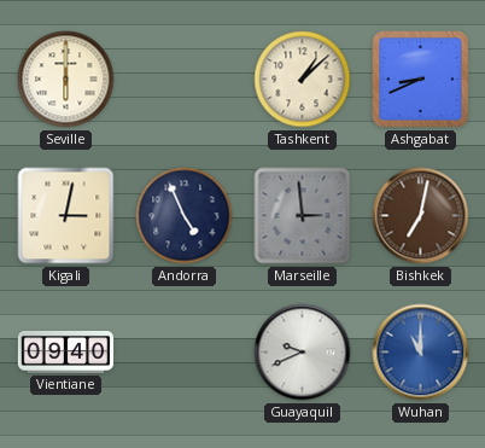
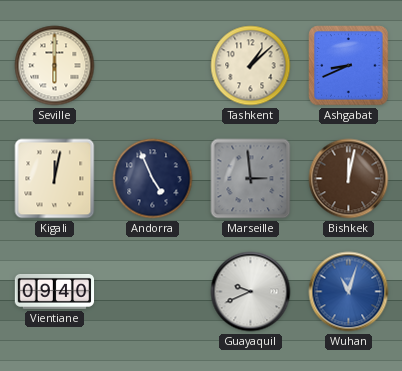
Kigali: 3:02 -> 12:02
Bishkek: 7:02 -> 12:02
Wuhan: 11:00 -> 11:03
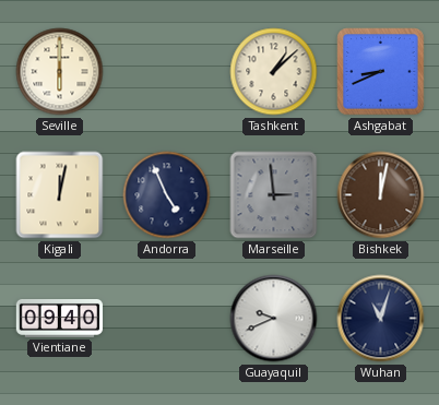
Wuhan dial: blue -> navy
